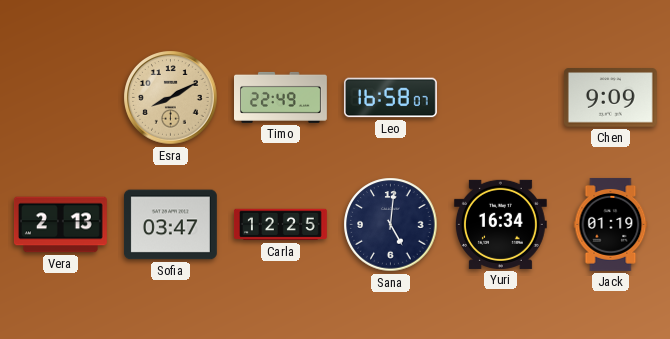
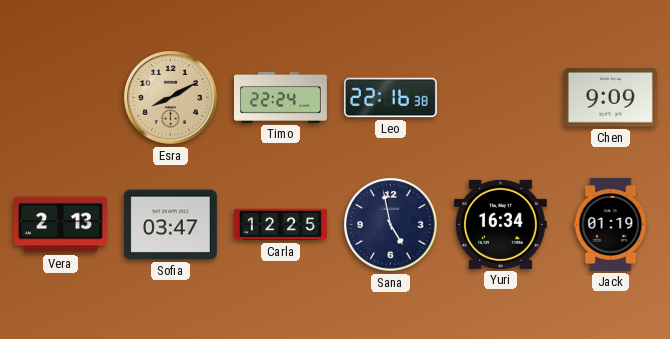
Timo: 22:49 -> 22:24
Leo: 16:58 -> 22:16
Sana: 5:01 -> 4:58
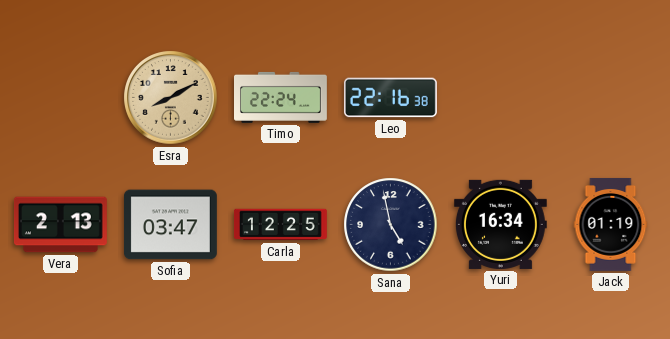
Chen: 9:09 -> none
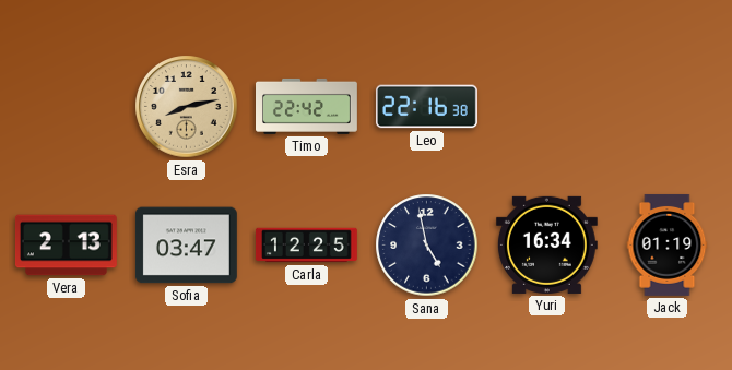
Esra: 8:10 -> 8:13
Timo: 22:24 -> 22:42
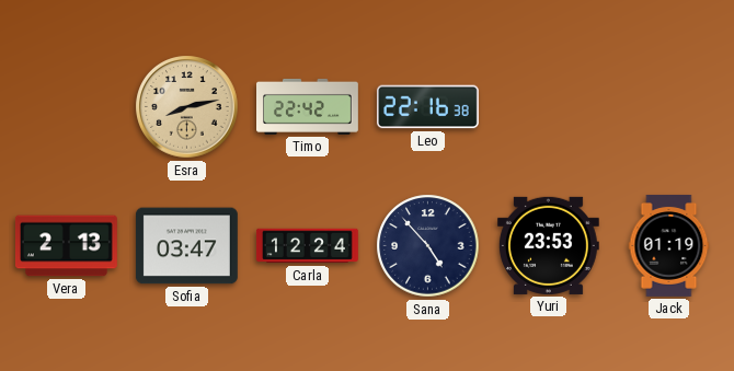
Carla: 12:25 -> 12:24
Sana: 4:58 -> 4:53
Yuri: 16:34 -> 23:53
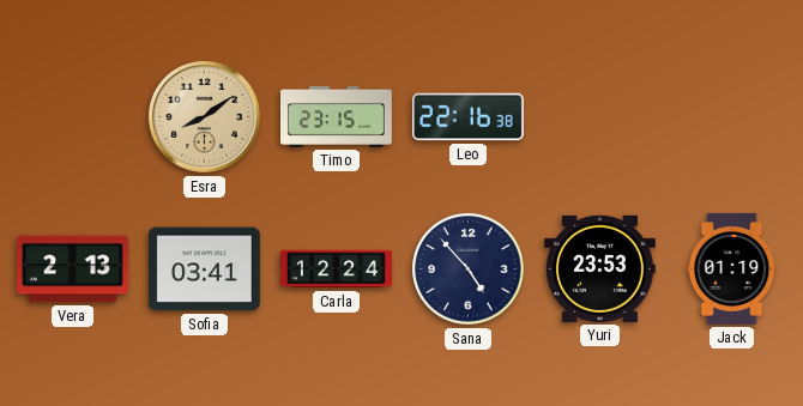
Esra: 8:13 -> 8:09
Timo: 22:42 -> 23:15
Sofia: 03:47 -> 03:41
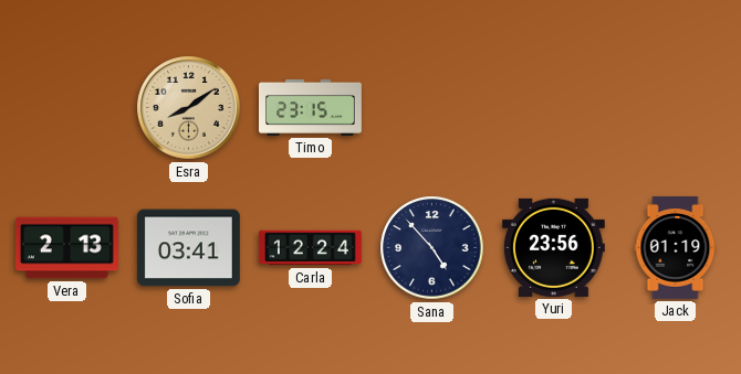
Leo: 22:16 -> none
Yuri: 23:53 -> 23:56
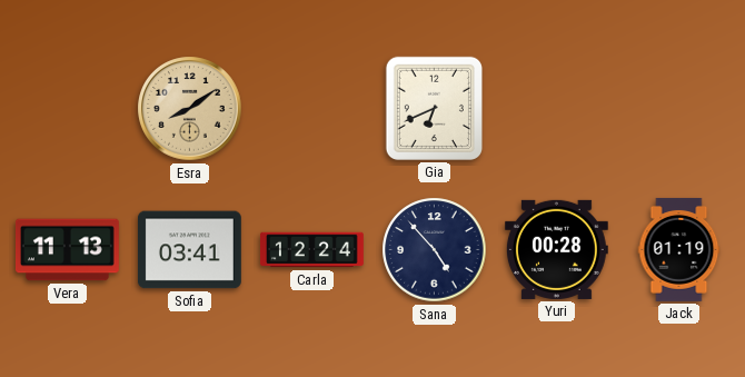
Timo: 23:15 -> none
Gia: none -> 6:41
Vera: 2:13 -> 11:13
Yuri: 23:56 -> 00:28
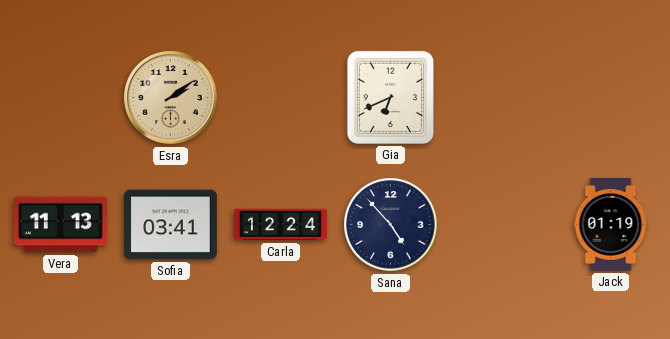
Esra: 8:09 -> 2:09
Yuri: 00:28 -> none
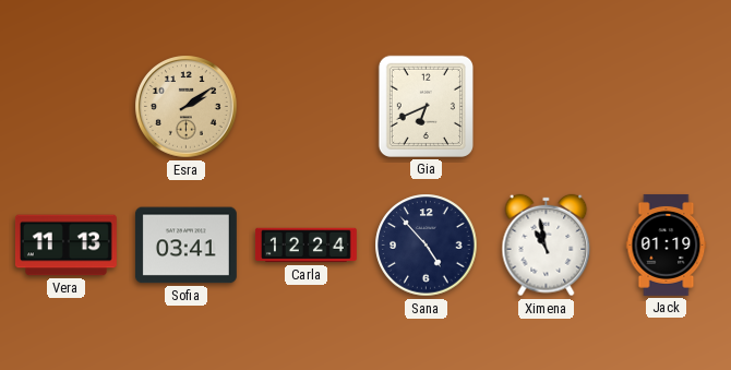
Ximena: none -> 10:58
